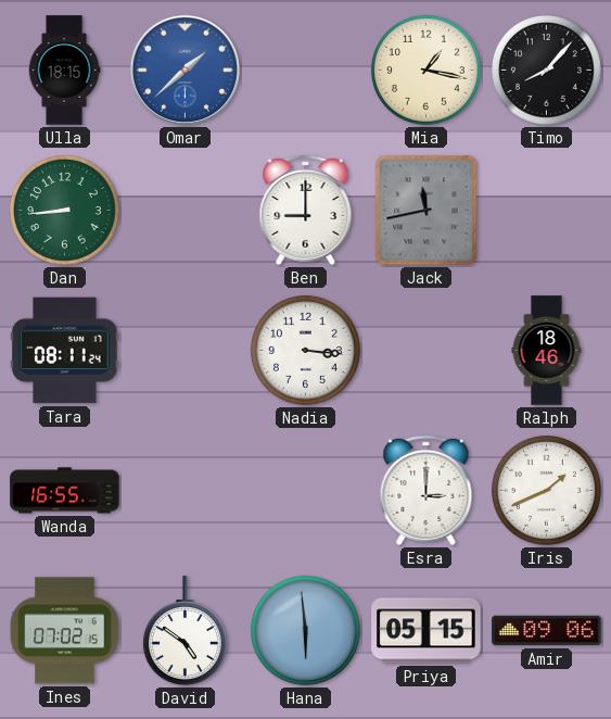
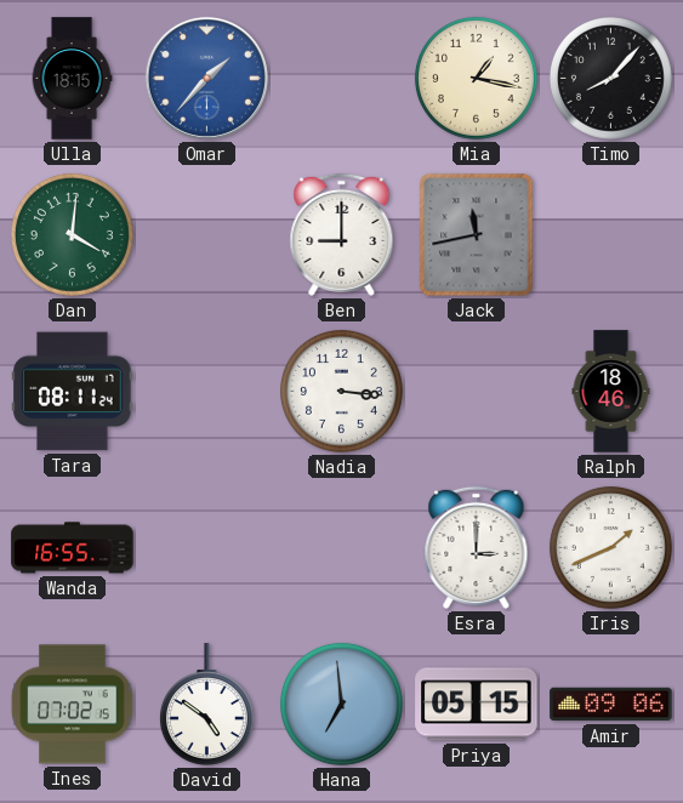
Omar: 1:38 -> 1:37
Dan: 8:44 -> 4:01
Hana: 5:59 -> 6:59
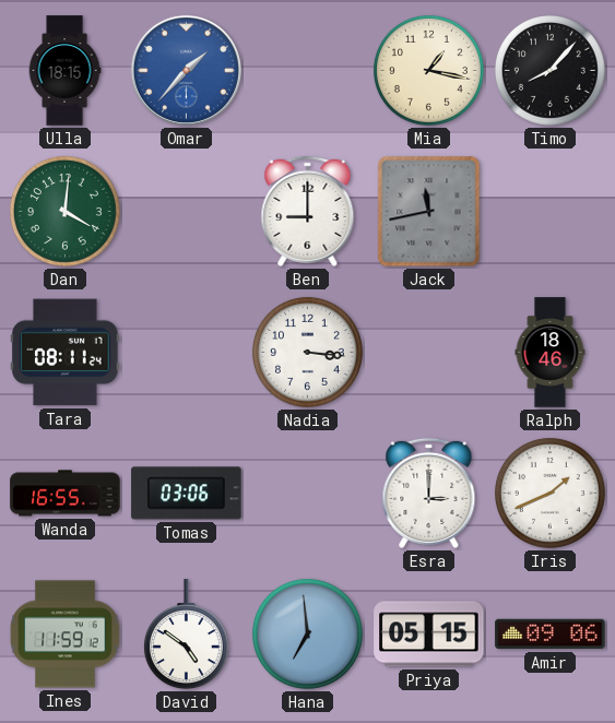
Tomas: none -> 03:06
Ines: 07:02 -> 11:59
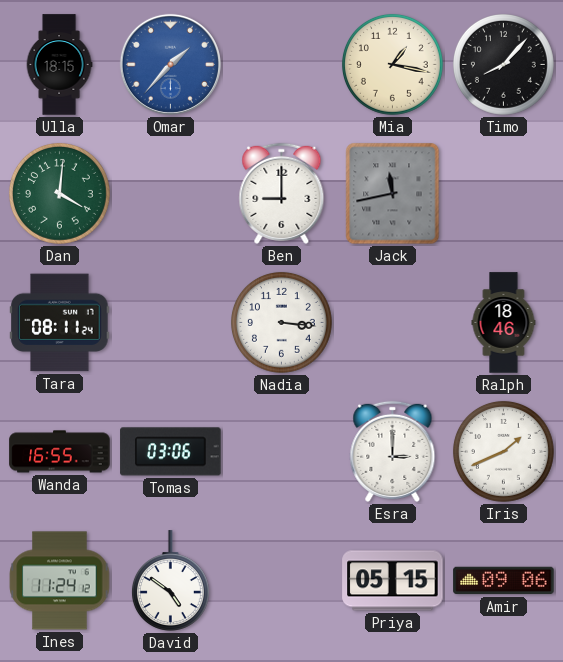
Ines: 11:59 -> 11:24
Hana: 6:59 -> none
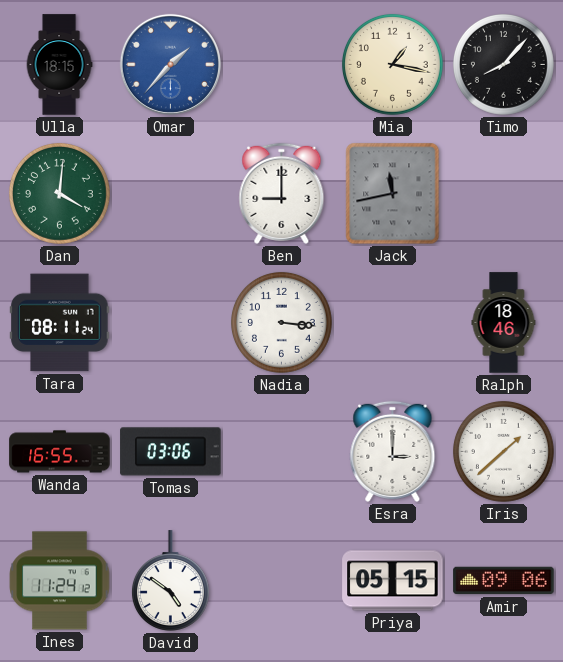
Iris: 1:41 -> 1:38
